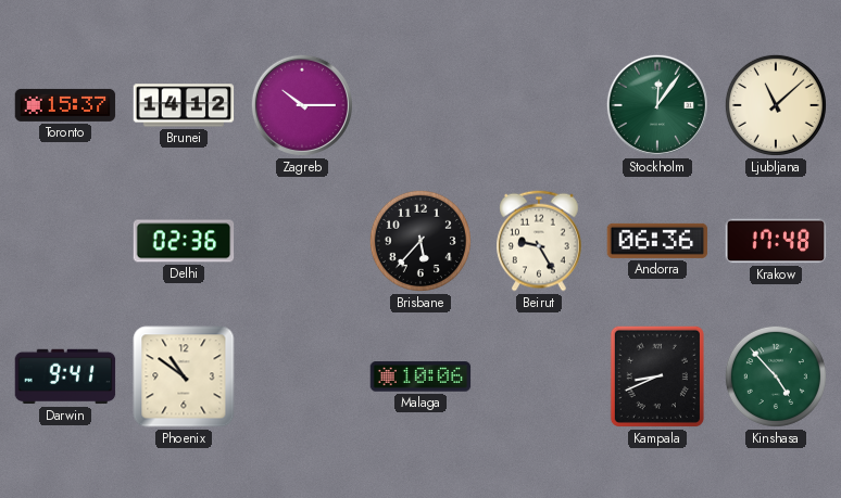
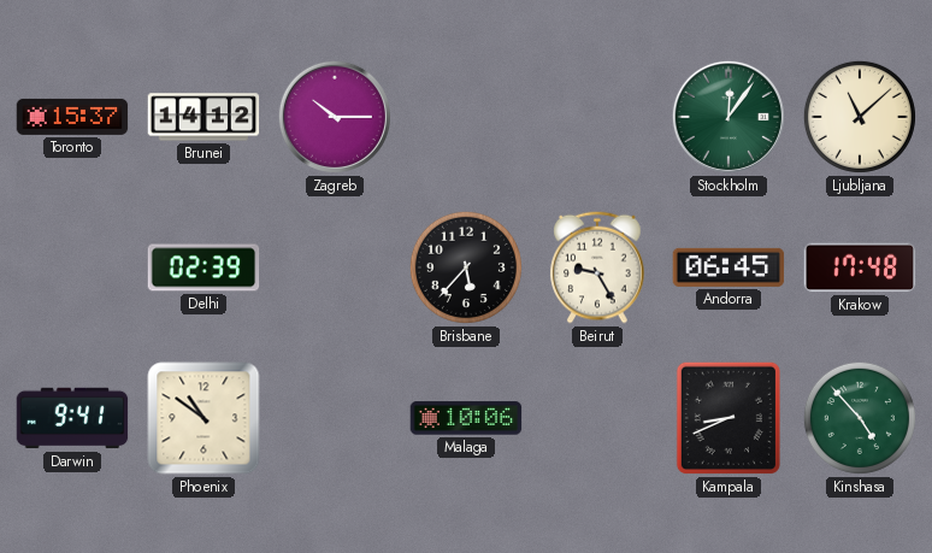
Delhi: 02:36 -> 02:39
Andorra: 06:36 -> 06:45
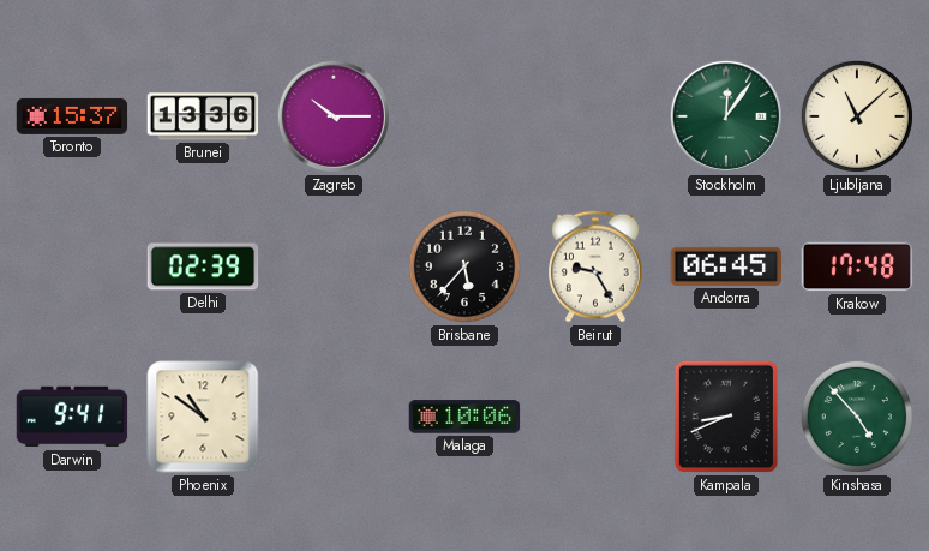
Brunei: 14:12 -> 13:36
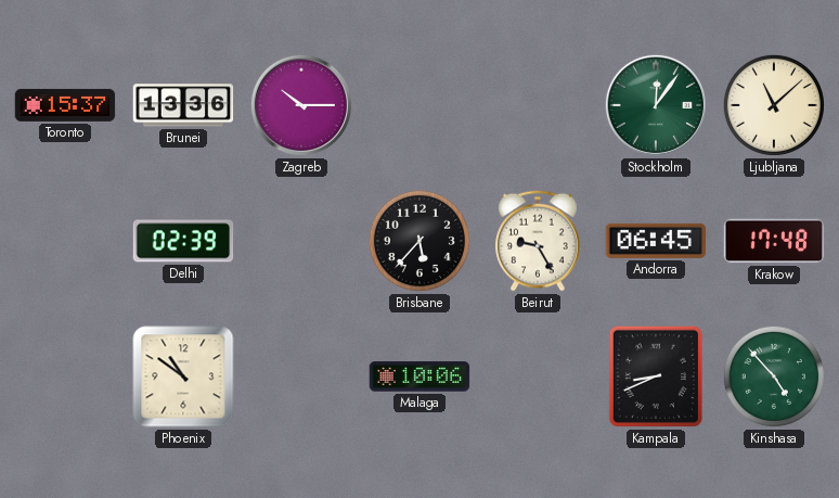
Darwin: 9:41 -> none
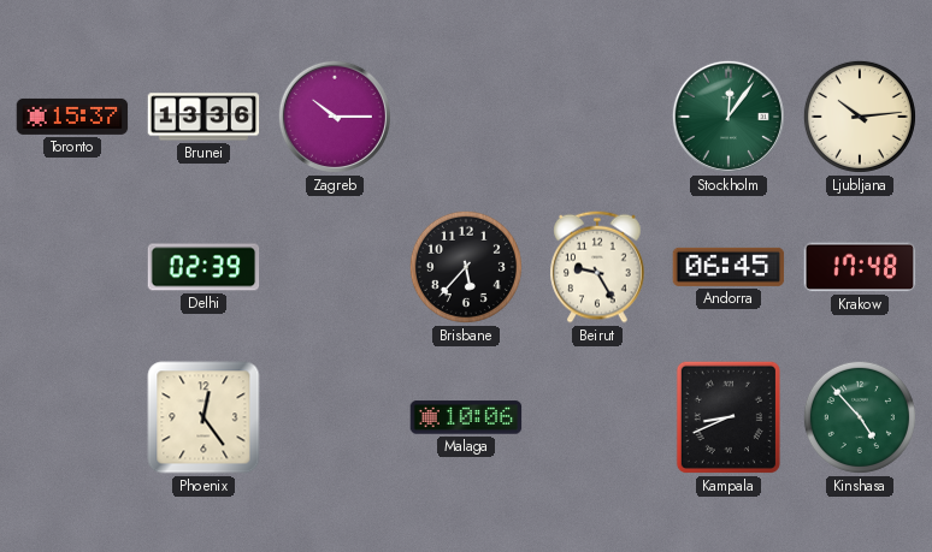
Ljubljana: 11:08 -> 10:14
Phoenix: 10:51 -> 12:24
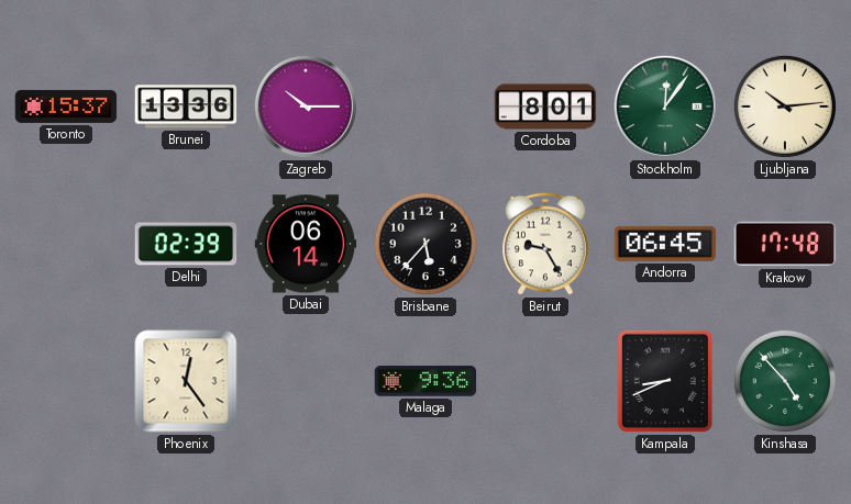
Cordoba: none -> 8:01
Dubai: none -> 06:14
Malaga: 10:06 -> 9:36
